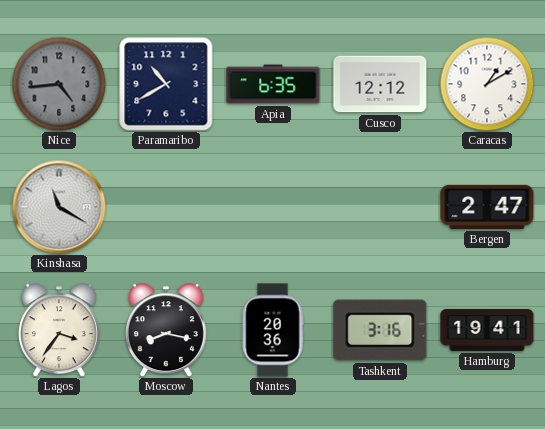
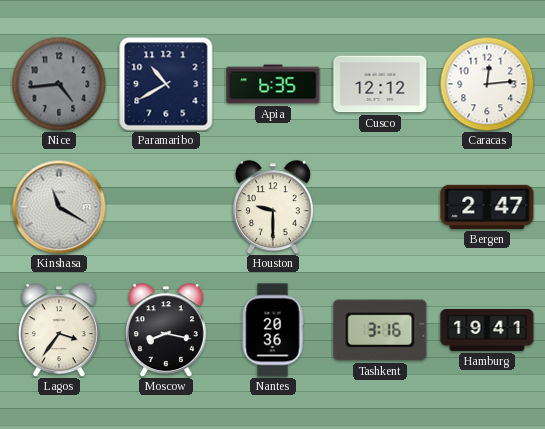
Caracas: 1:10 -> 12:14
Houston: none -> 9:30
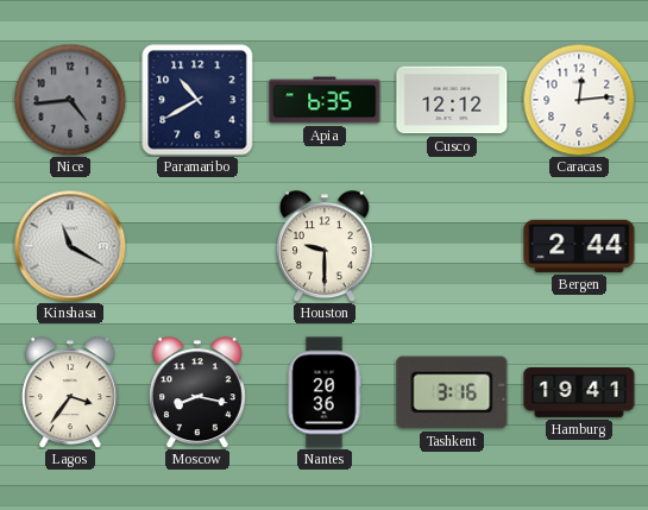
Bergen: 2:47 -> 2:44
